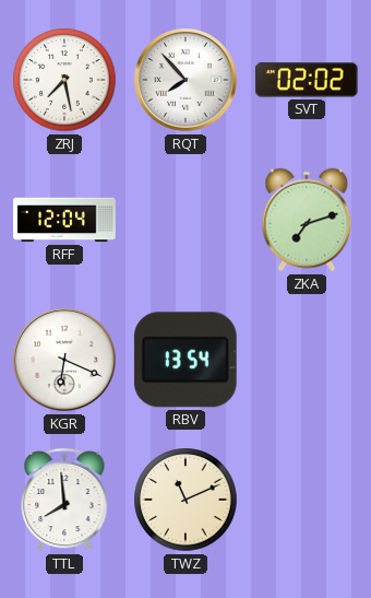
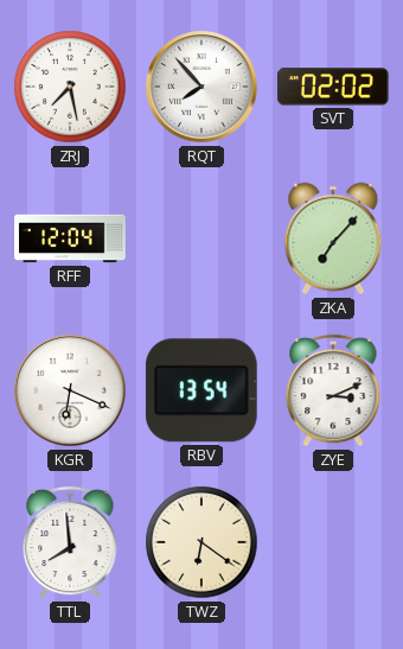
ZKA: 7:12 -> 7:07
ZYE: none -> 3:11
TWZ: 11:11 -> 6:21
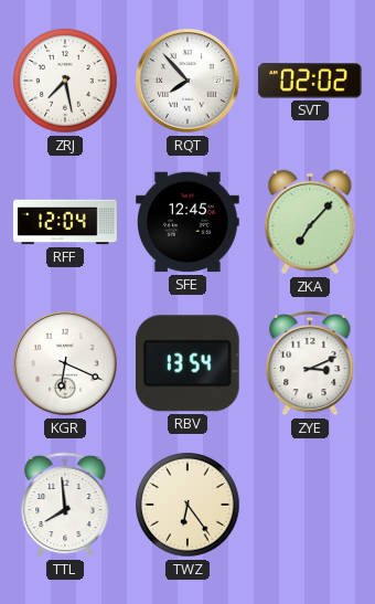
SFE: none -> 12:45
TWZ: 6:21 -> 6:24
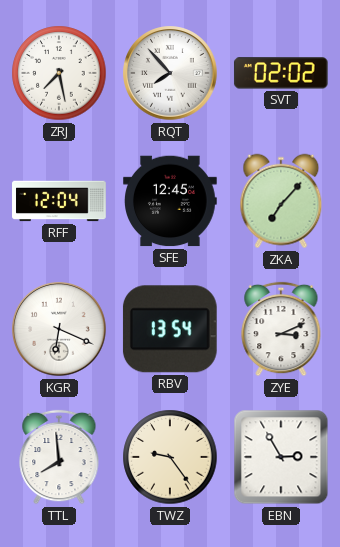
TWZ: 6:24 -> 9:24
EBN: none -> 2:55
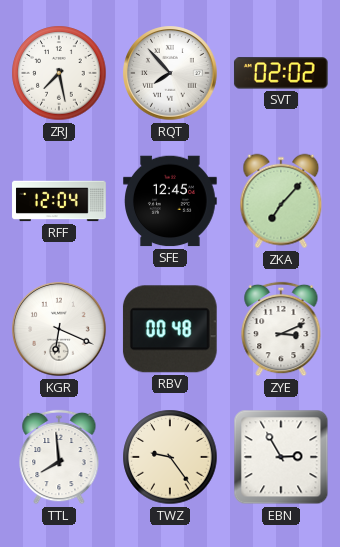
RBV: 13:54 -> 00:48
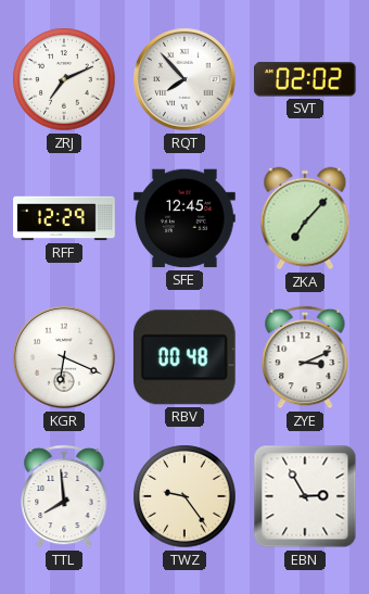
ZRJ: 7:28 -> 7:11
RFF: 12:04 -> 12:29
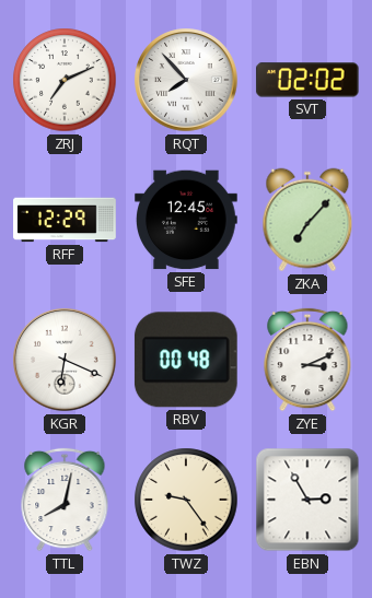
TTL: 7:59 -> 8:02
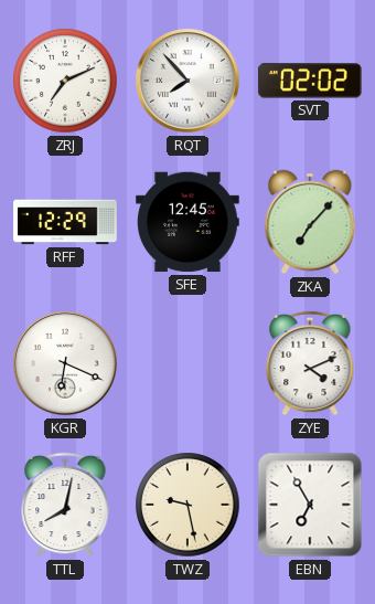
RBV: 00:48 -> none
ZYE: 3:11 -> 4:11
TWZ: 9:24 -> 9:28
EBN: 2:55 -> 6:55
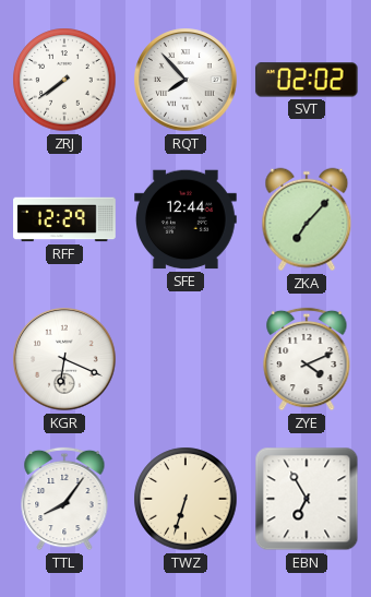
ZRJ: 7:11 -> 7:39
SFE: 12:45 -> 12:44
TTL: 8:02 -> 8:06
TWZ: 9:28 -> 6:33
